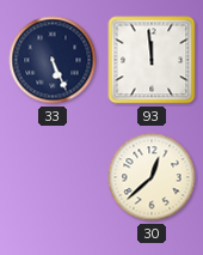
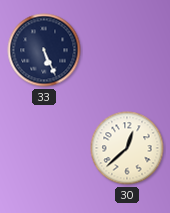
93: 11:59 -> none
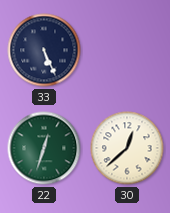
22: none -> 12:33
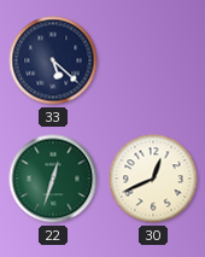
33: 5:26 -> 5:22
30: 12:38 -> 12:41
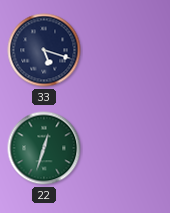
33: 5:22 -> 5:18
30: 12:41 -> none
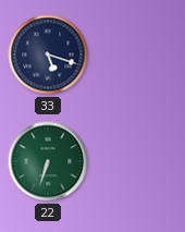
22: 12:33 -> 6:33
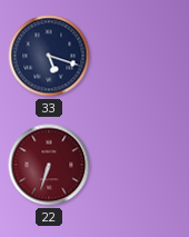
22 dial: green -> burgundy
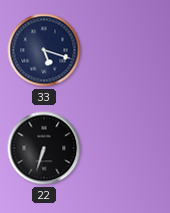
22 dial: burgundy -> black
